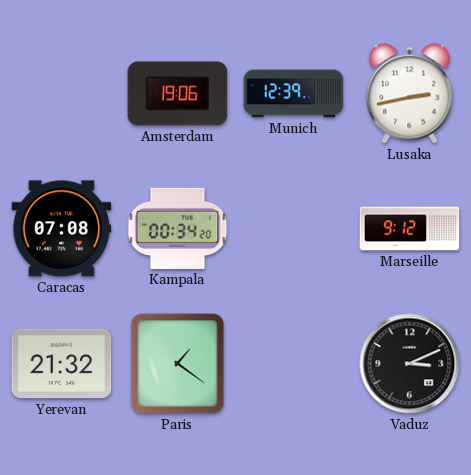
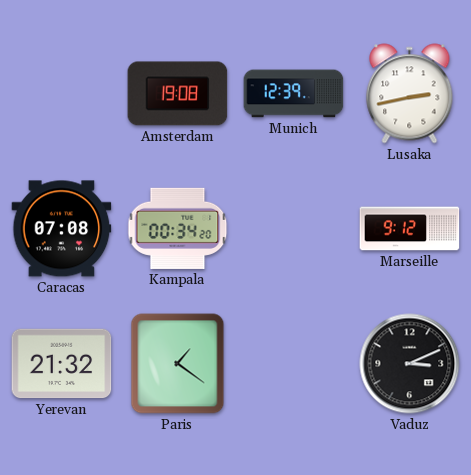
Amsterdam: 19:06 -> 19:08
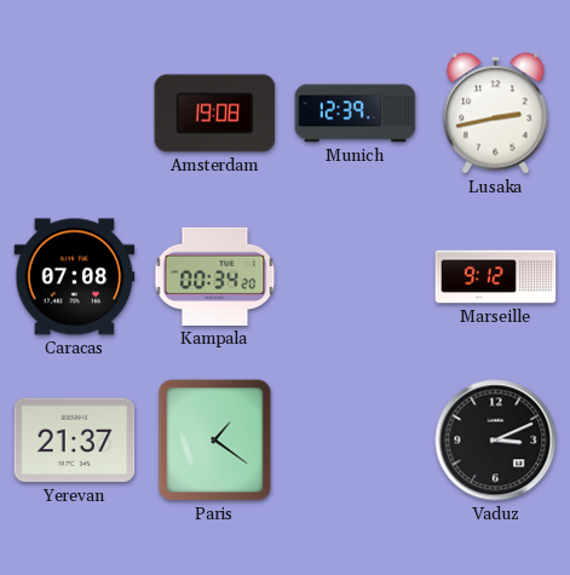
Yerevan: 21:32 -> 21:37
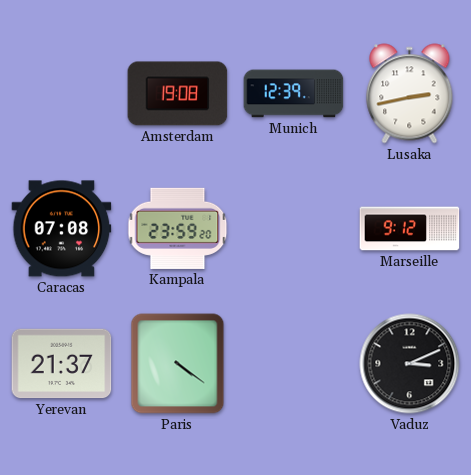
Kampala: 00:34 -> 23:59
Paris: 1:21 -> 4:21
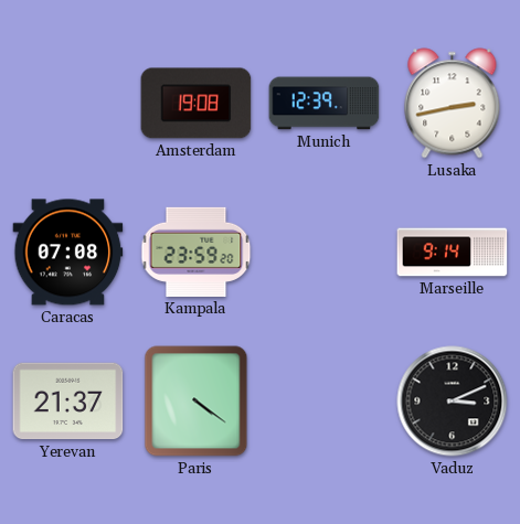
Marseille: 9:12 -> 9:14
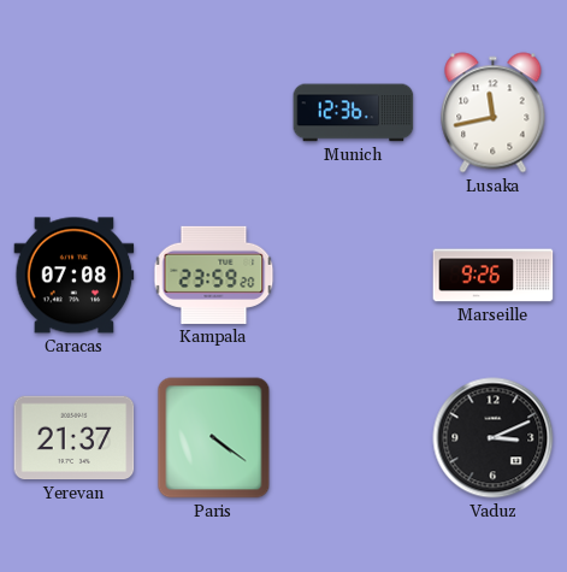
Amsterdam: 19:08 -> none
Munich: 12:39 -> 12:36
Lusaka: 2:43 -> 11:43
Marseille: 9:14 -> 9:26
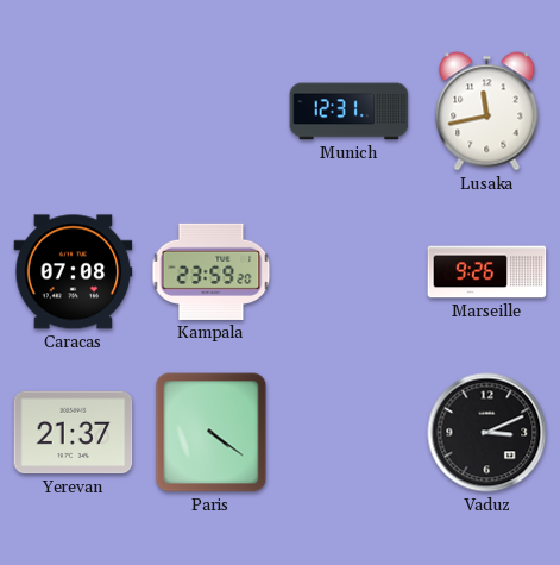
Munich: 12:36 -> 12:31
